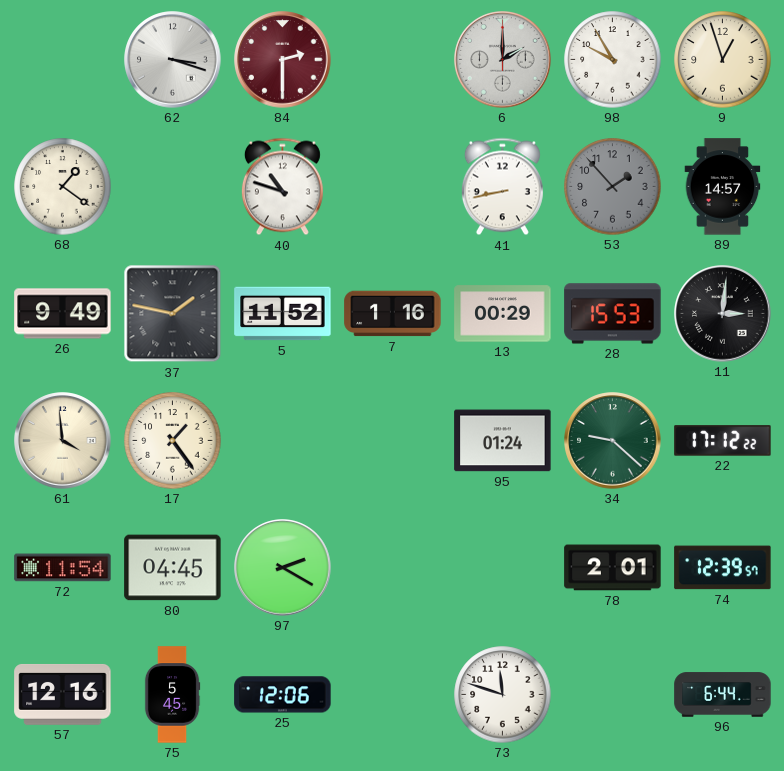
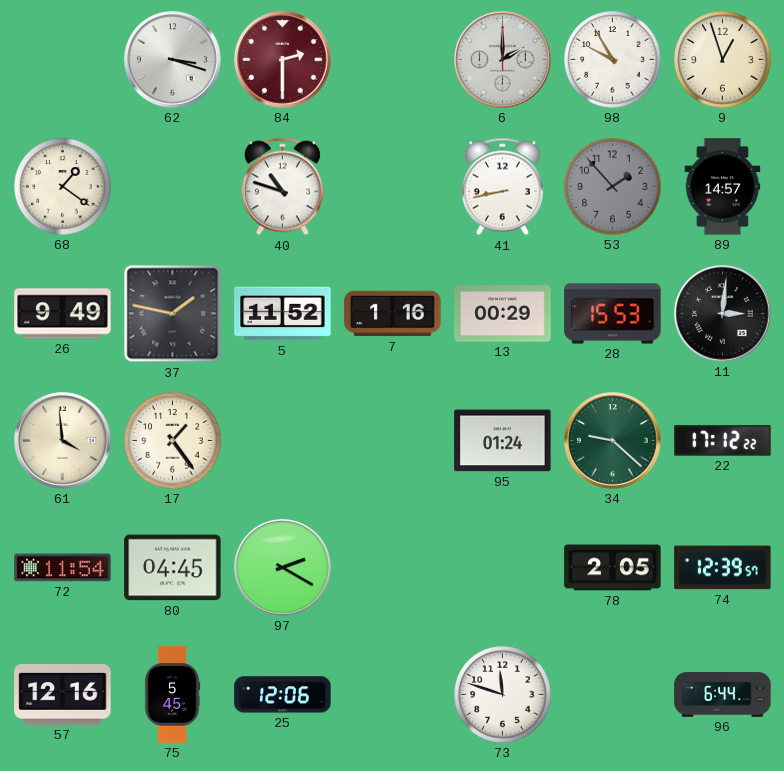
78: 2:01 -> 2:05
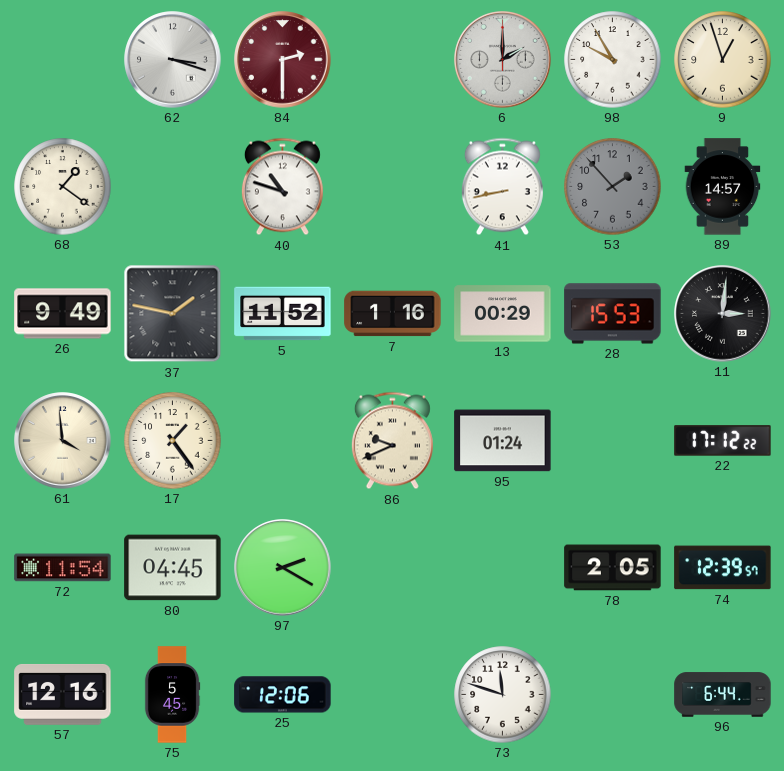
86: none -> 9:41
34: 9:22 -> none
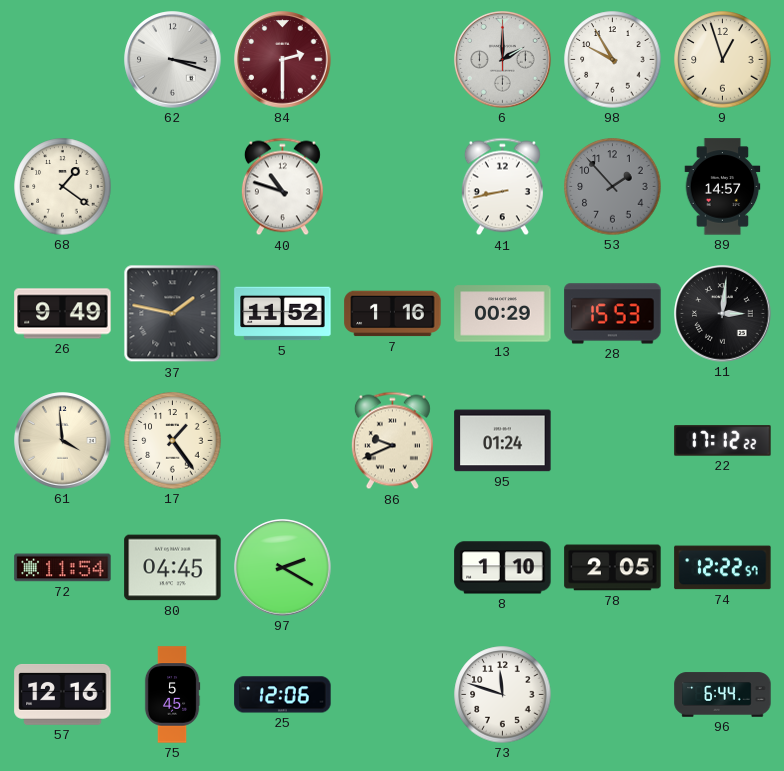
8: none -> 1:10
74: 12:39 -> 12:22
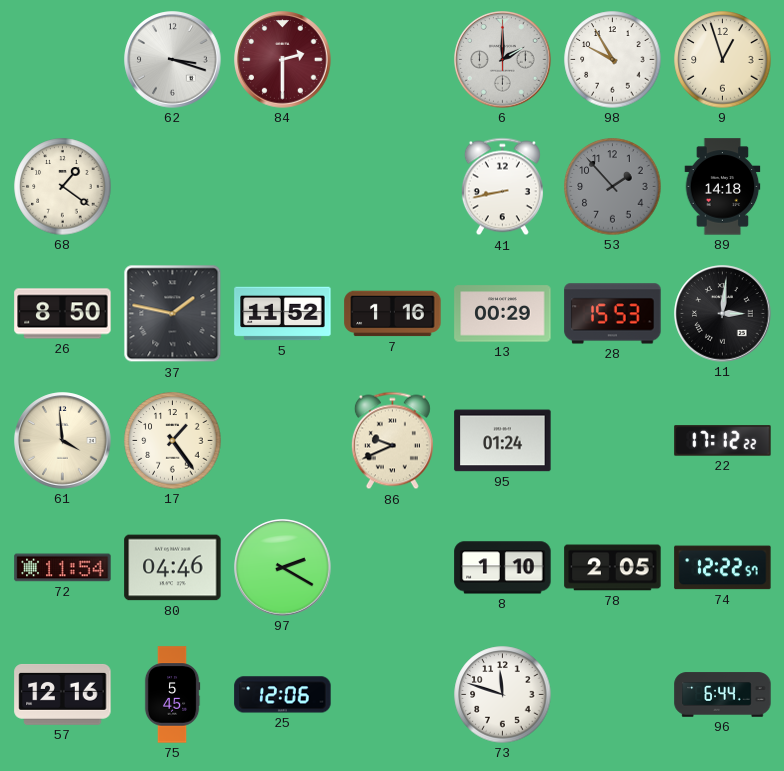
40: 10:48 -> none
89: 14:57 -> 14:18
26: 9:49 -> 8:50
80: 04:45 -> 04:46
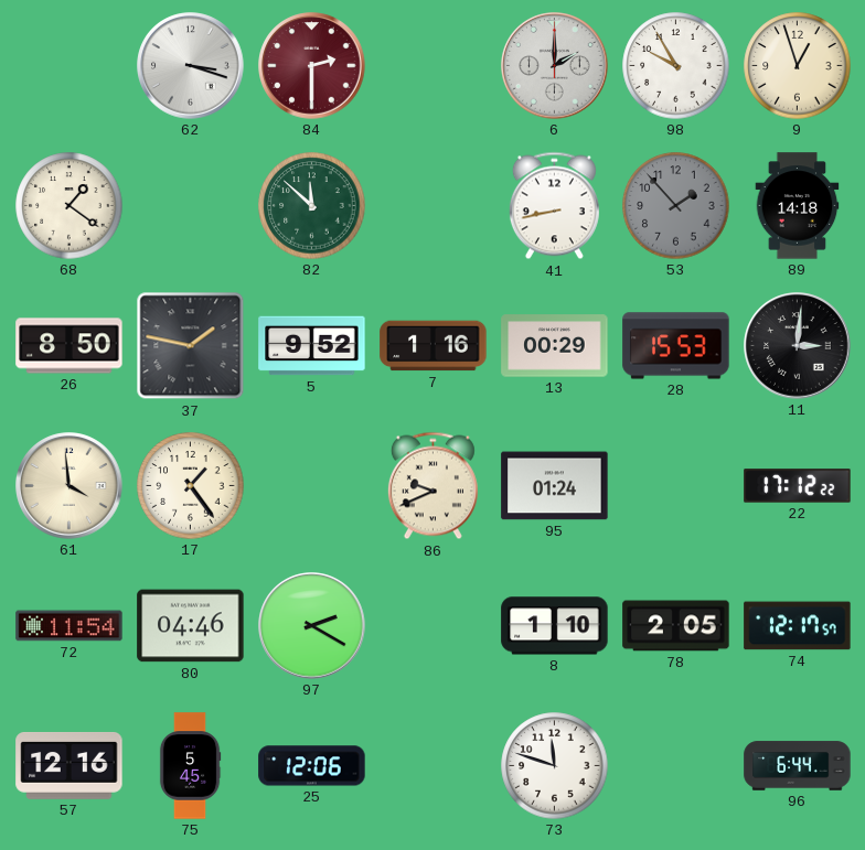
82: none -> 11:52
5: 11:52 -> 9:52
74: 12:22 -> 12:17
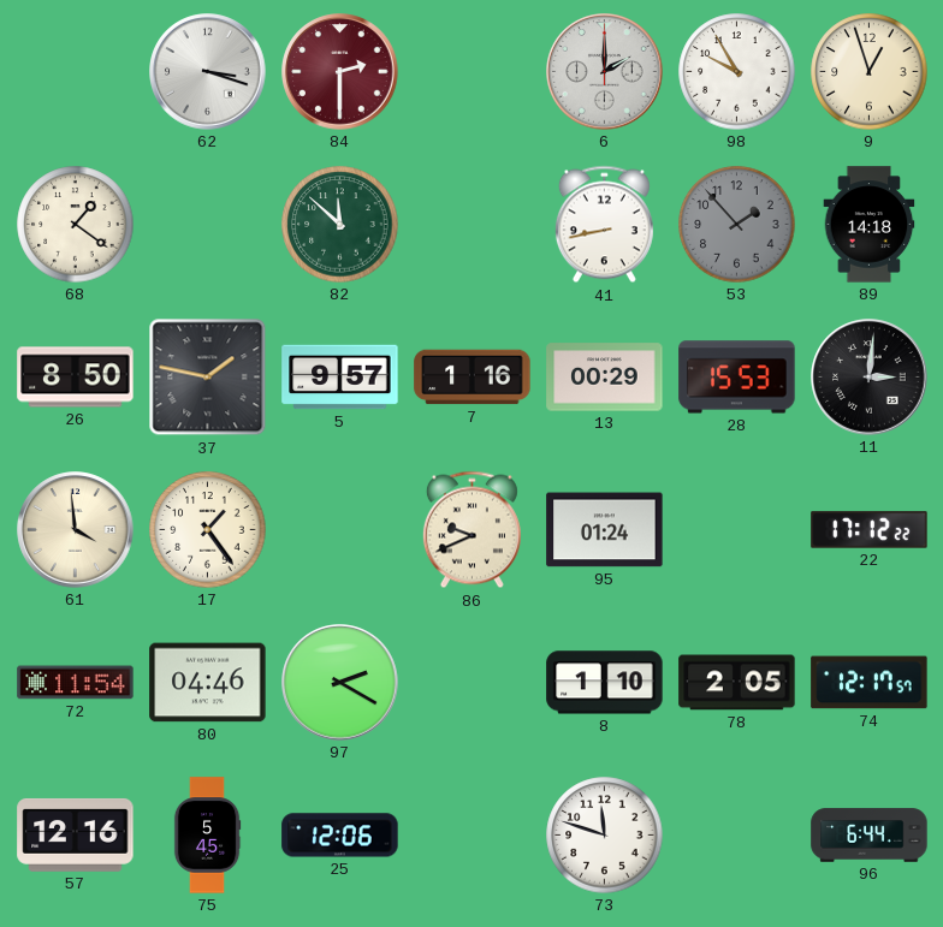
5: 9:52 -> 9:57
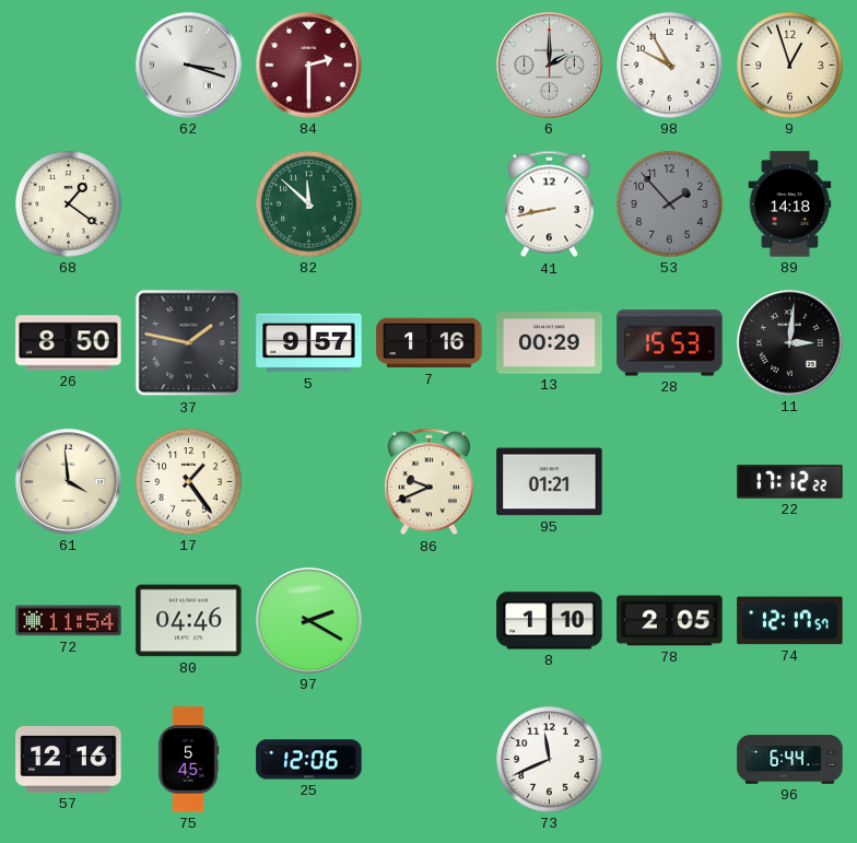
95: 01:24 -> 01:21
73: 11:48 -> 11:41
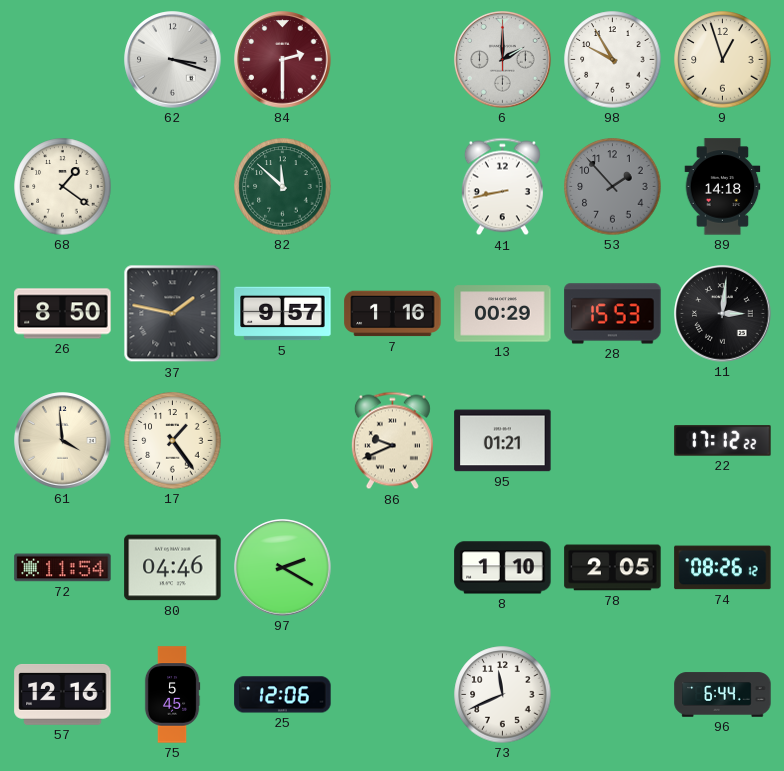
74: 12:17 -> 08:26
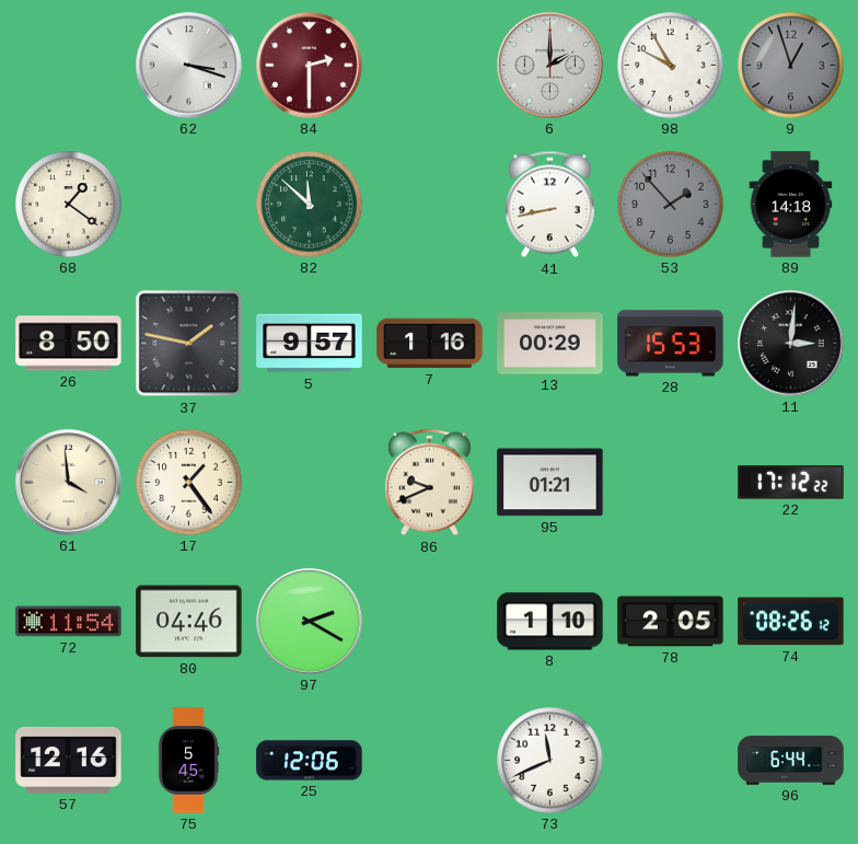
9 dial: cream -> grey
